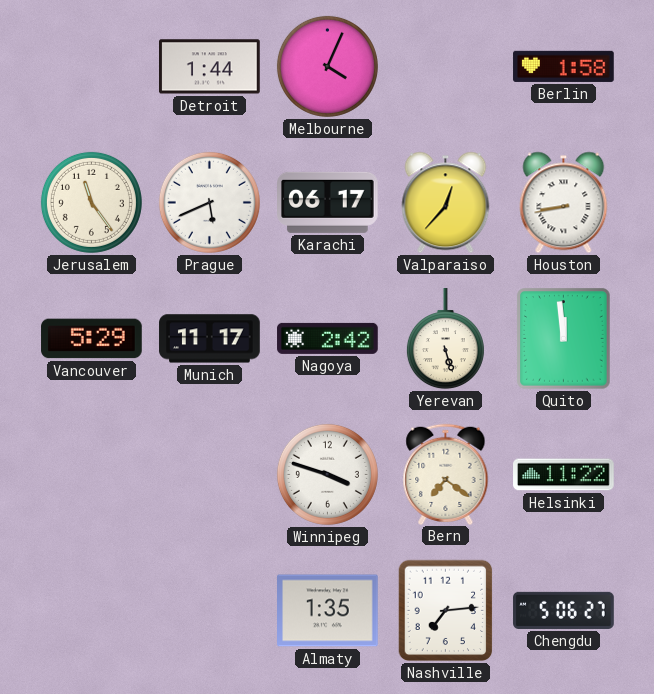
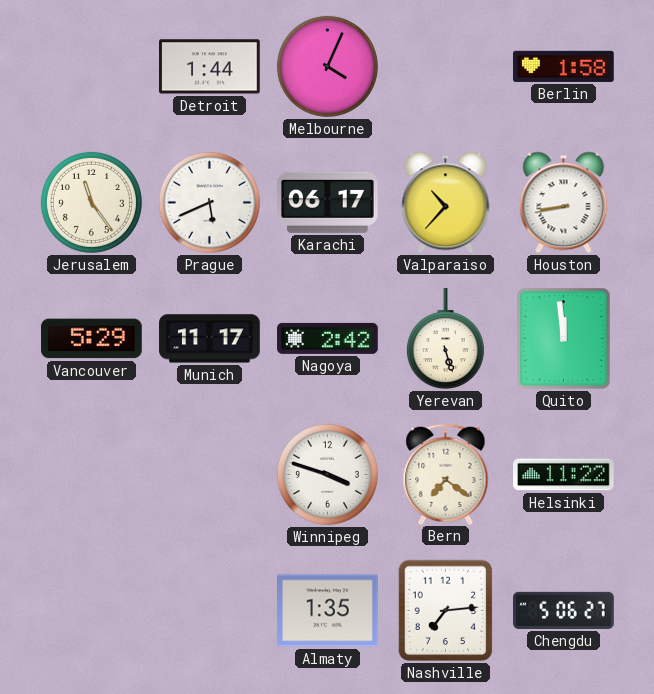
Valparaiso: 12:37 -> 10:37
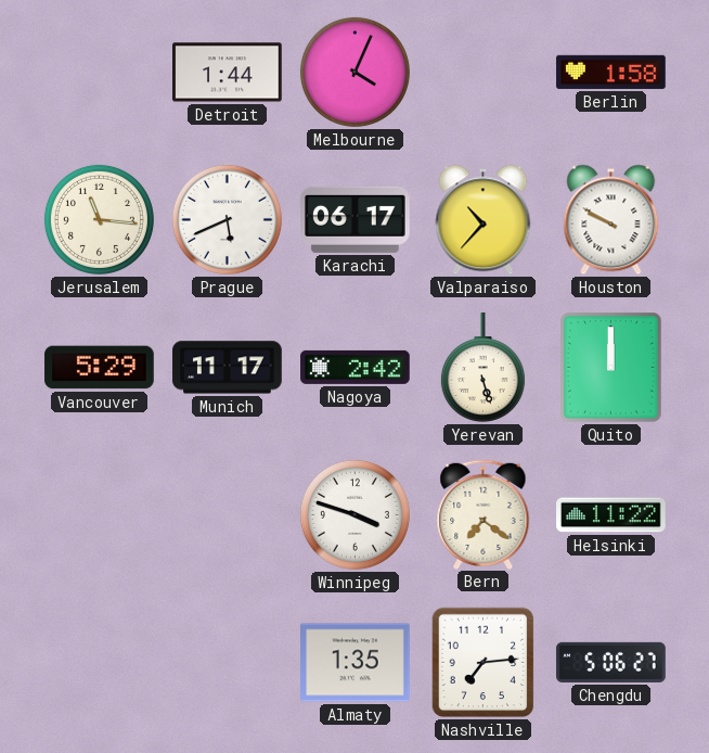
Jerusalem: 11:24 -> 11:16
Houston: 8:43 -> 9:50
Quito: 11:59 -> 12:00
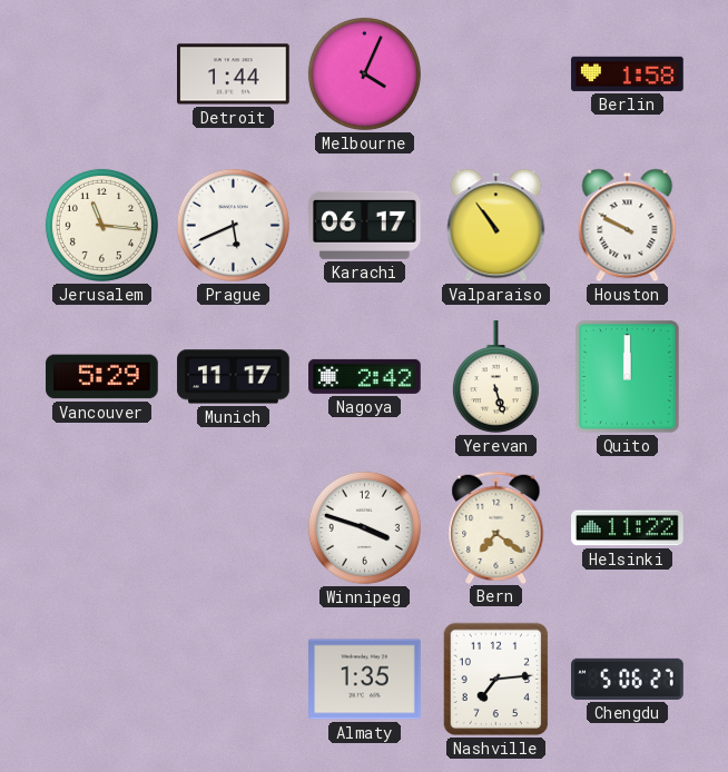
Valparaiso: 10:37 -> 10:54
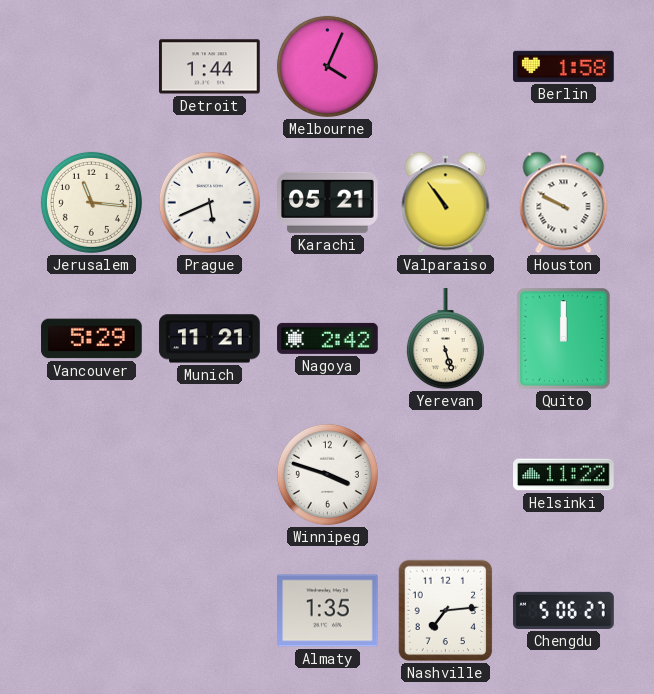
Karachi: 06:17 -> 05:21
Munich: 11:17 -> 11:21
Bern: 7:21 -> none
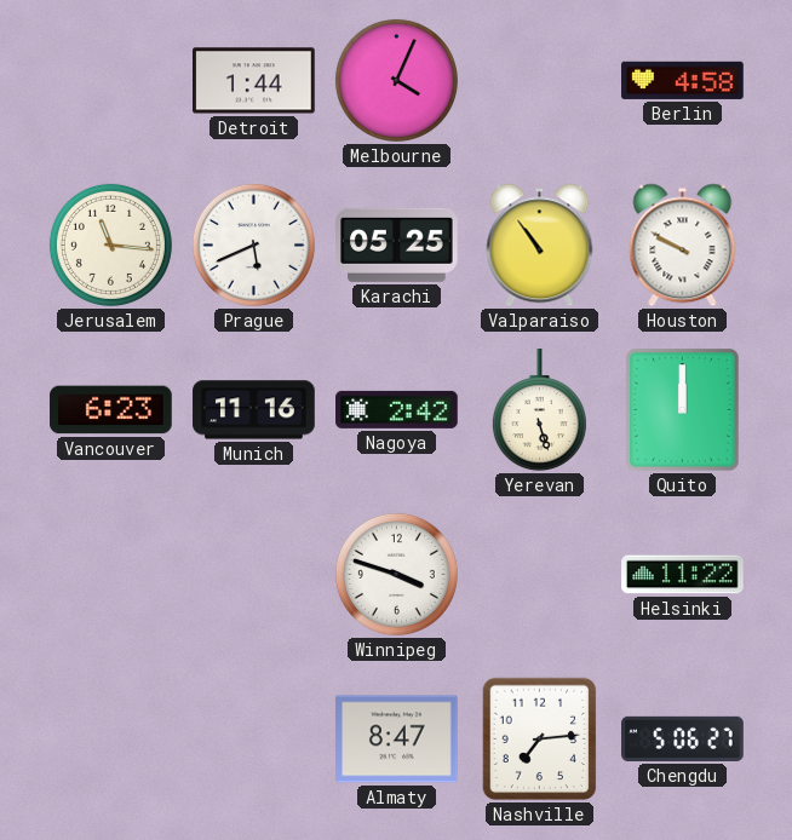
Berlin: 1:58 -> 4:58
Karachi: 05:21 -> 05:25
Vancouver: 5:29 -> 6:23
Munich: 11:21 -> 11:16
Almaty: 1:35 -> 8:47
